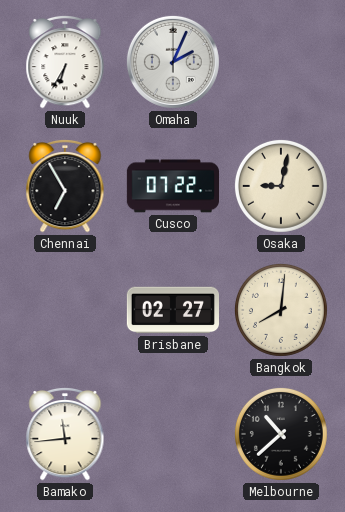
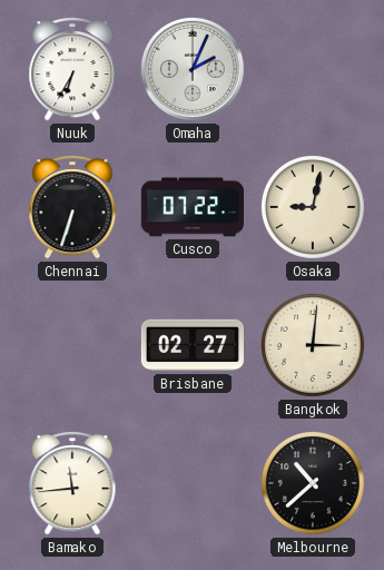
Chennai: 6:55 -> 6:33
Bangkok: 8:01 -> 3:01
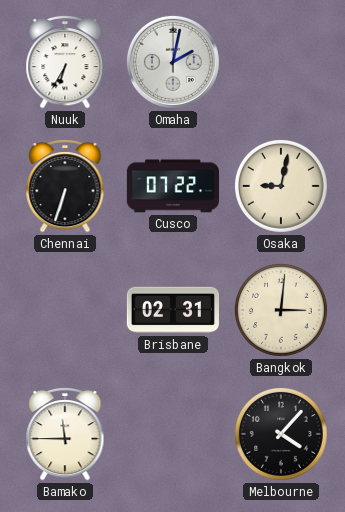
Omaha: 2:04 -> 2:02
Brisbane: 02:27 -> 02:31
Bamako: 11:44 -> 11:45
Melbourne: 10:38 -> 4:07
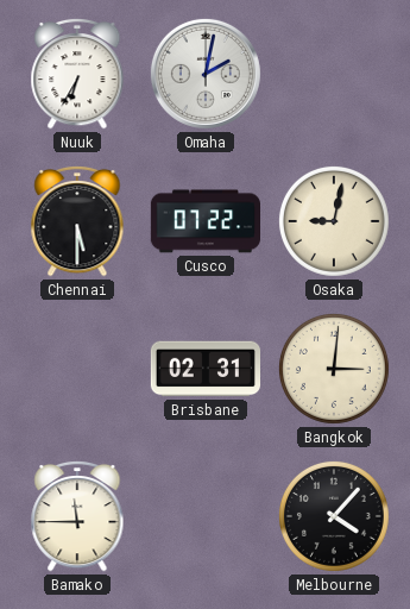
Chennai: 6:33 -> 5:30
